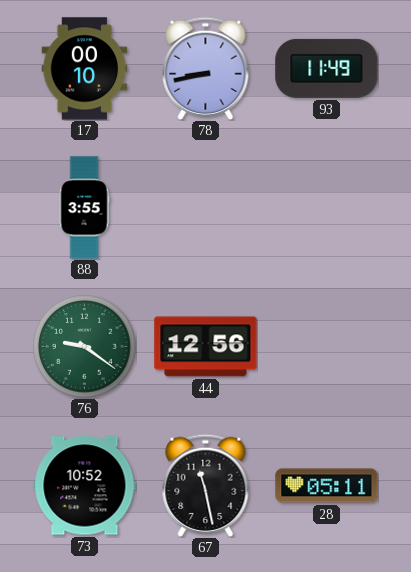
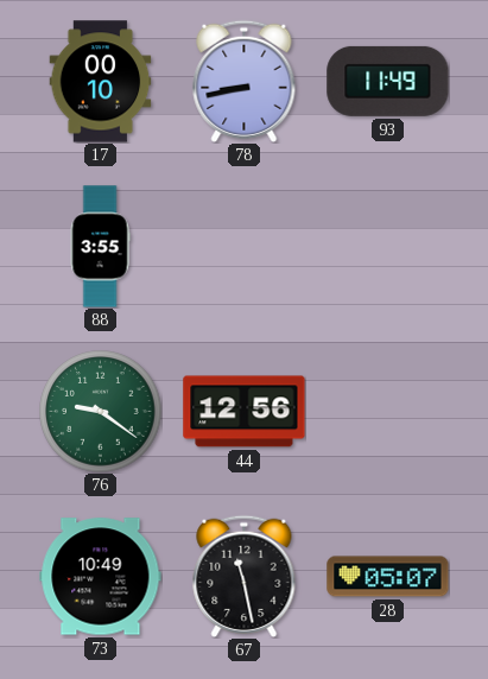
73: 10:52 -> 10:49
28: 05:11 -> 05:07
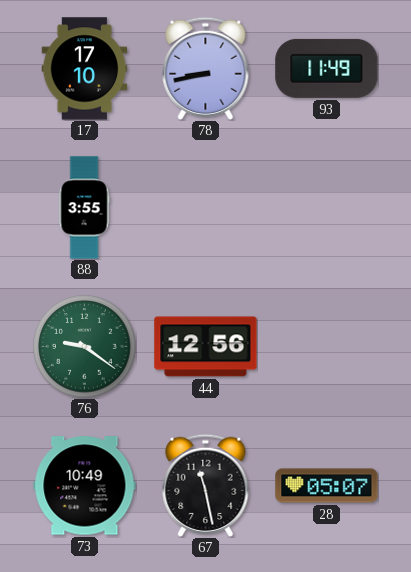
17: 00:10 -> 17:10
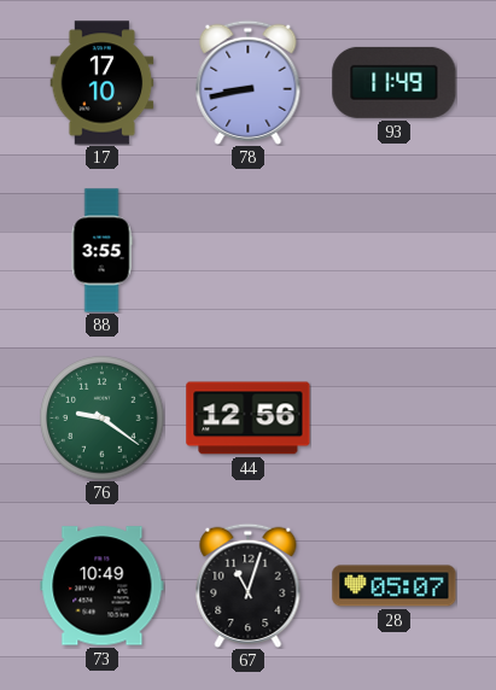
67: 11:28 -> 11:03
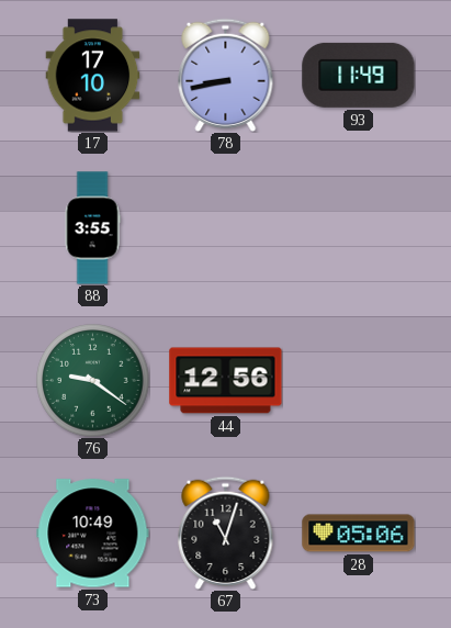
28: 05:07 -> 05:06
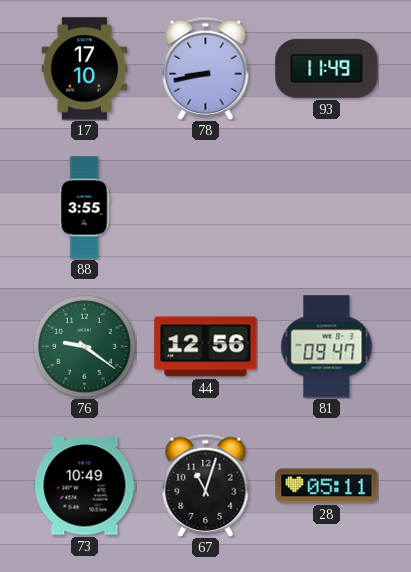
81: none -> 09:47
28: 05:06 -> 05:11
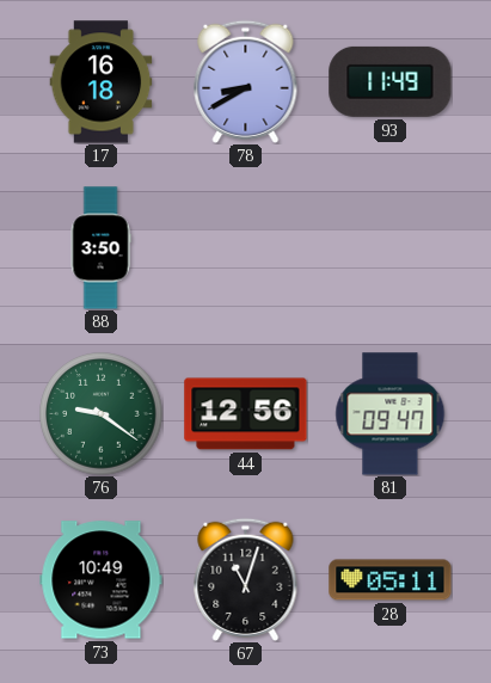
17: 17:10 -> 16:18
78: 8:43 -> 8:40
88: 3:55 -> 3:50
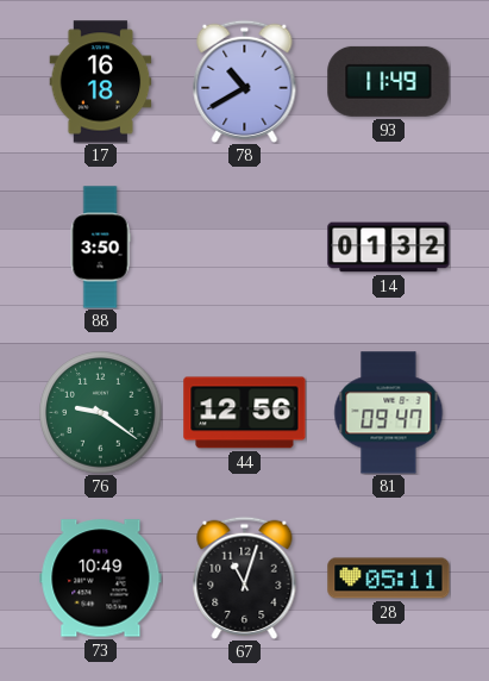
78: 8:40 -> 10:40
14: none -> 01:32
